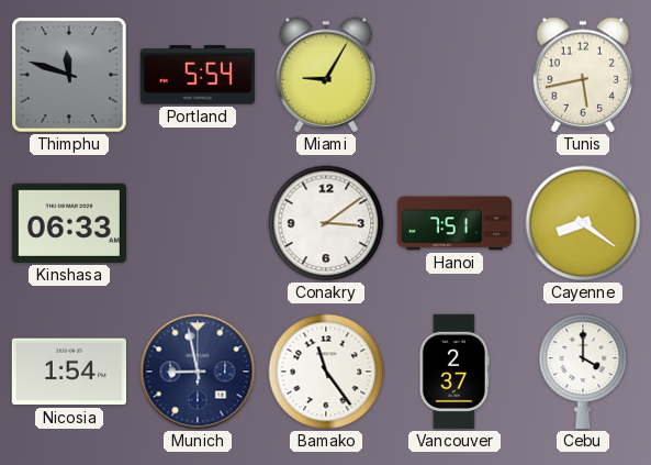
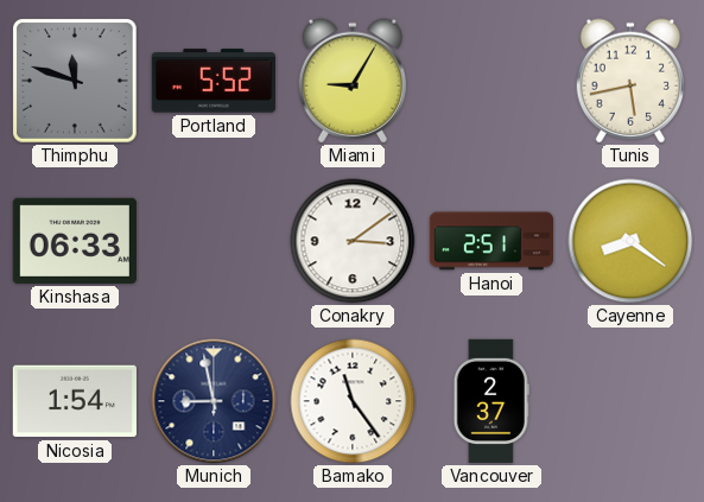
Portland: 5:54 -> 5:52
Hanoi: 7:51 -> 2:51
Cebu: 4:00 -> none
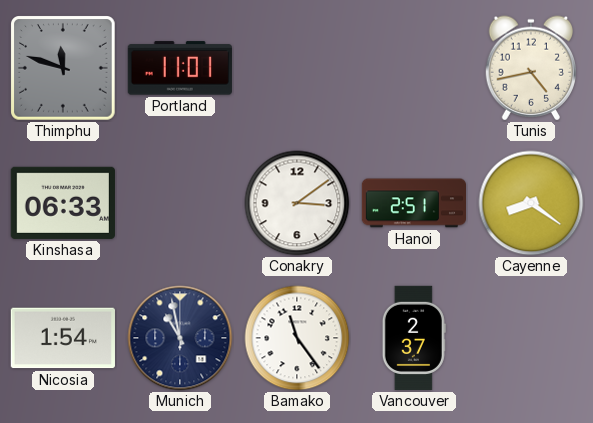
Portland: 5:52 -> 11:01
Miami: 9:05 -> none
Tunis: 5:43 -> 4:43
Munich: 8:58 -> 10:58
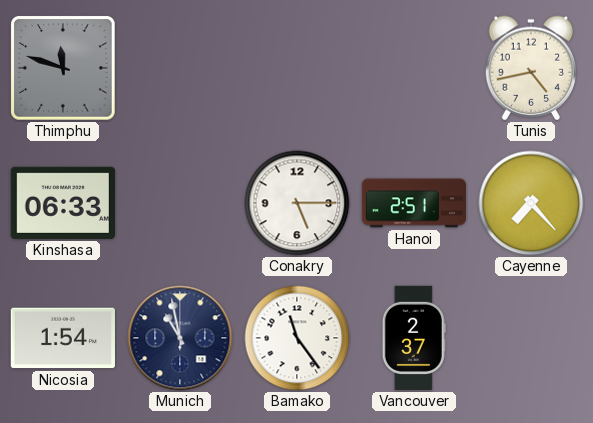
Portland: 11:01 -> none
Conakry: 3:09 -> 5:15
Cayenne: 8:21 -> 7:23
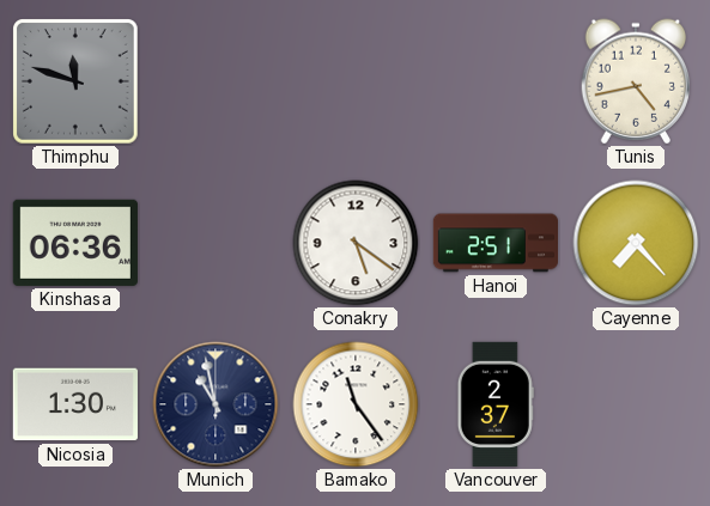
Kinshasa: 06:33 -> 06:36
Conakry: 5:15 -> 5:21
Nicosia: 1:54 -> 1:30
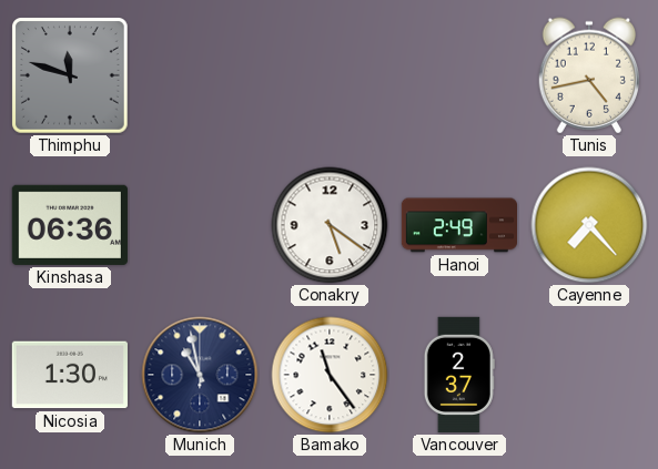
Hanoi: 2:51 -> 2:49
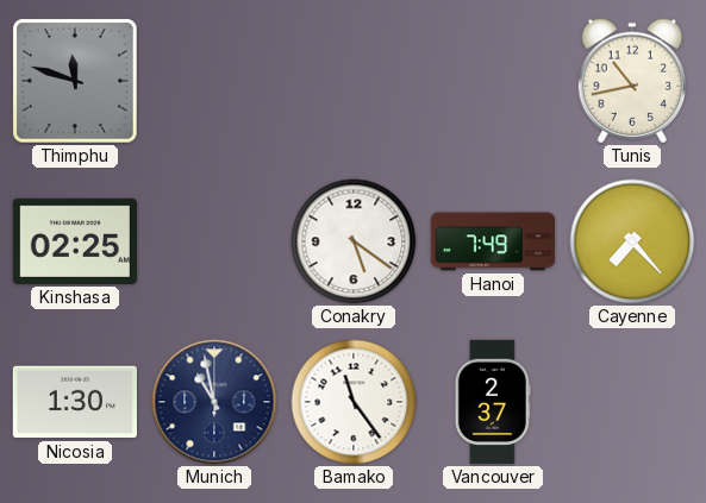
Tunis: 4:43 -> 10:43
Kinshasa: 06:36 -> 02:25
Hanoi: 2:49 -> 7:49
